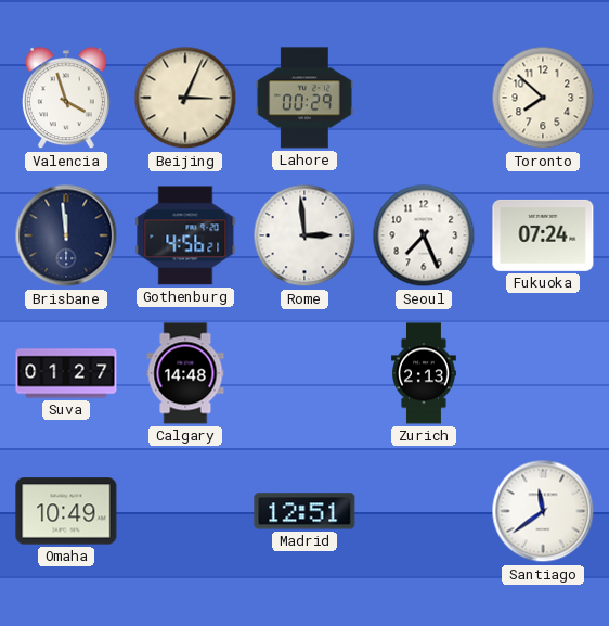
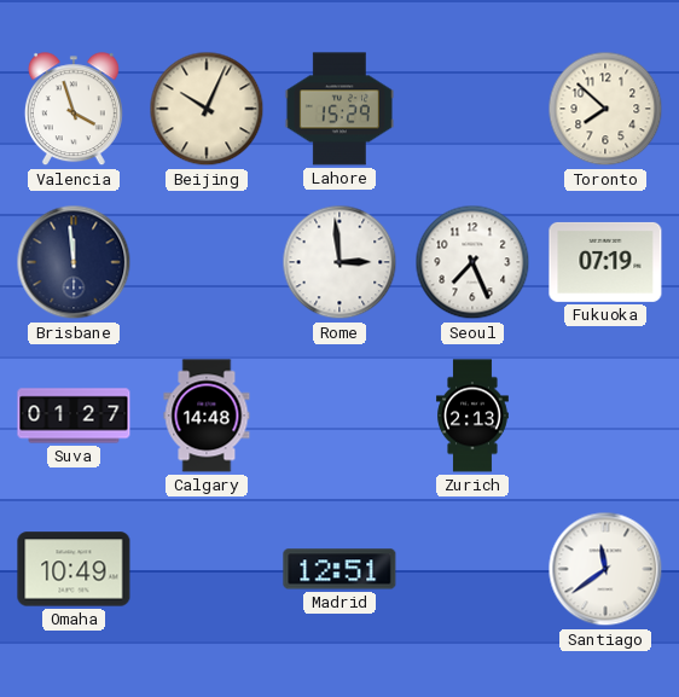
Beijing: 3:04 -> 10:04
Lahore: 00:29 -> 15:29
Gothenburg: 4:56 -> none
Fukuoka: 07:24 -> 07:19
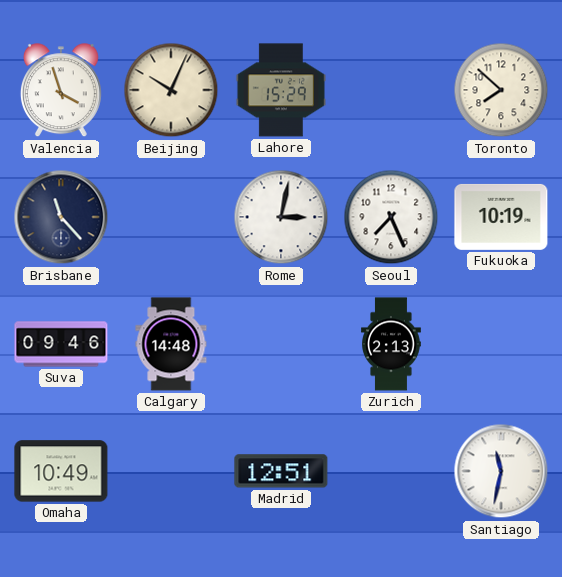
Brisbane: 11:59 -> 11:23
Rome: 2:59 -> 3:02
Fukuoka: 07:19 -> 10:19
Suva: 01:27 -> 09:46
Santiago: 11:39 -> 11:32
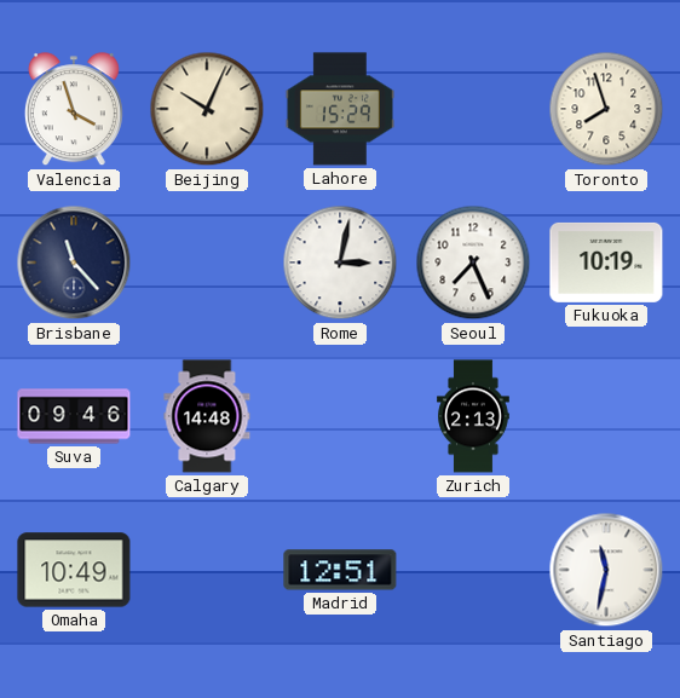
Toronto: 7:52 -> 7:57
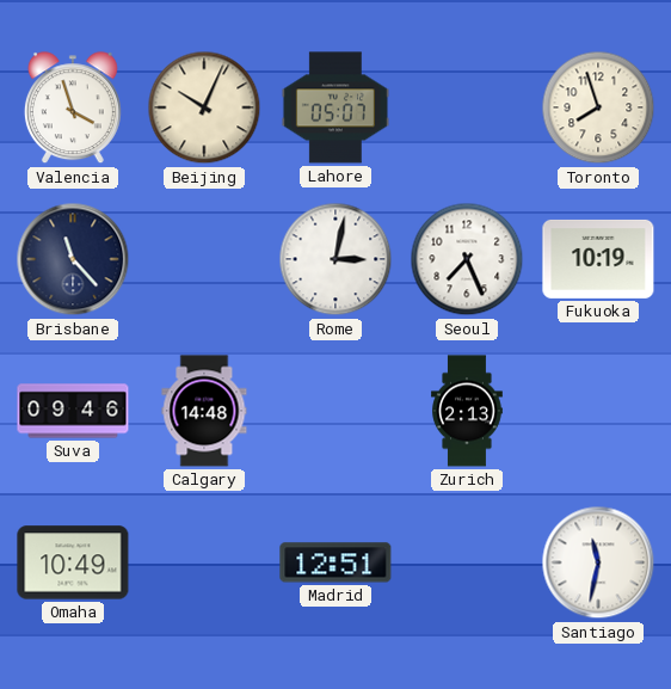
Lahore: 15:29 -> 05:07
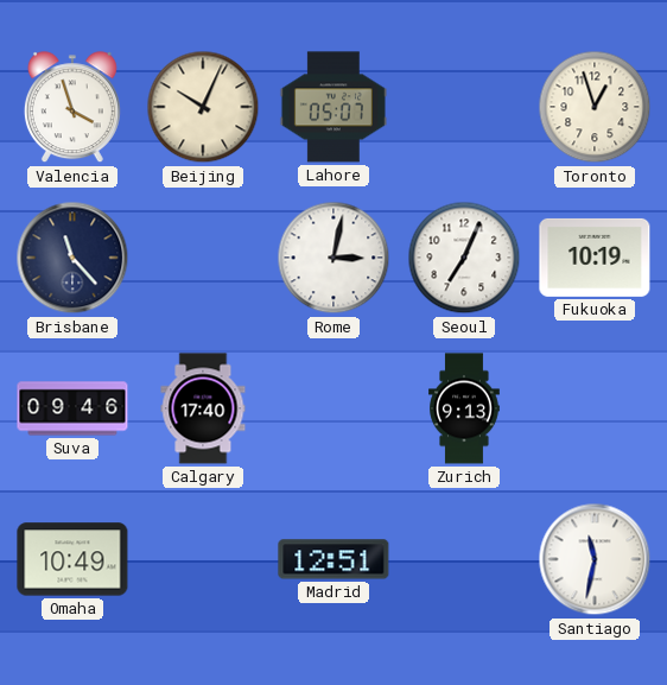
Toronto: 7:57 -> 12:57
Seoul: 7:26 -> 7:04
Calgary: 14:48 -> 17:40
Zurich: 2:13 -> 9:13
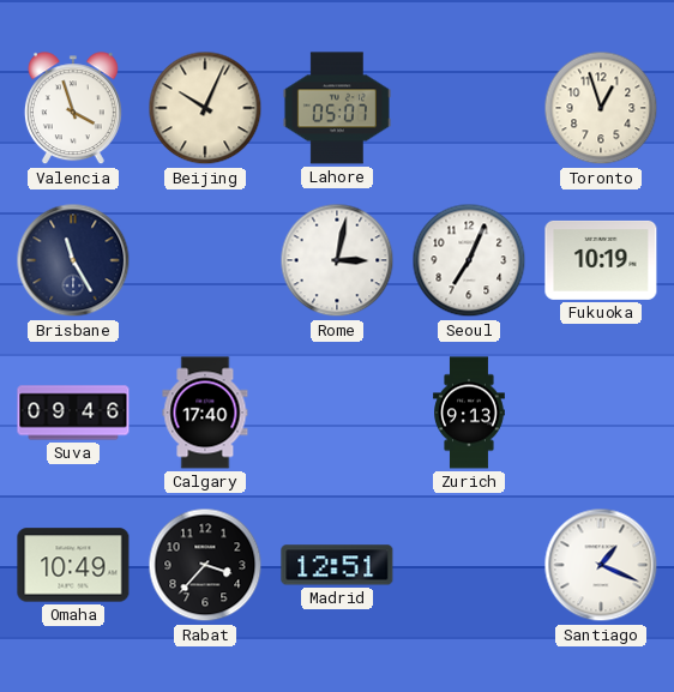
Brisbane: 11:23 -> 11:25
Rabat: none -> 3:37
Santiago: 11:32 -> 1:19
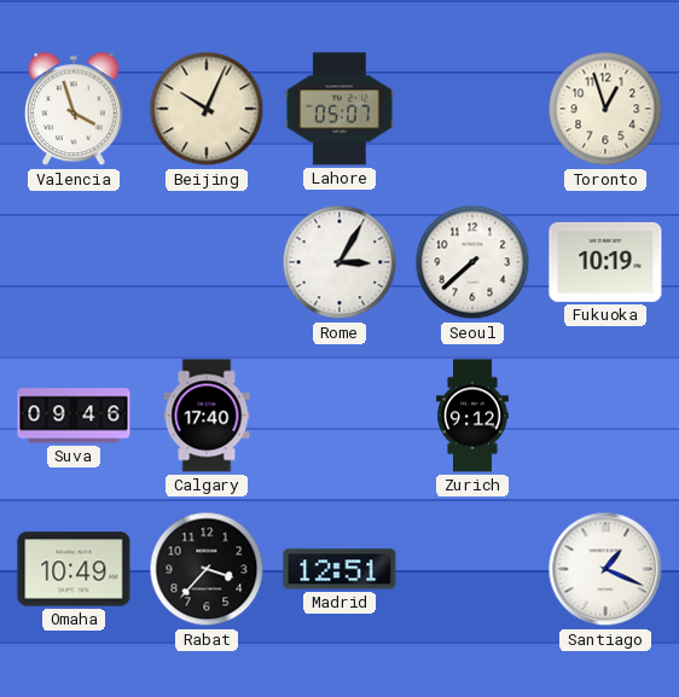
Brisbane: 11:25 -> none
Rome: 3:02 -> 3:05
Seoul: 7:04 -> 7:38
Zurich: 9:13 -> 9:12
